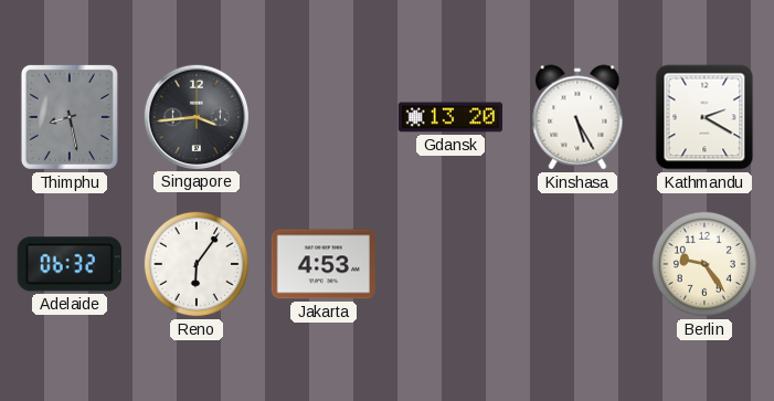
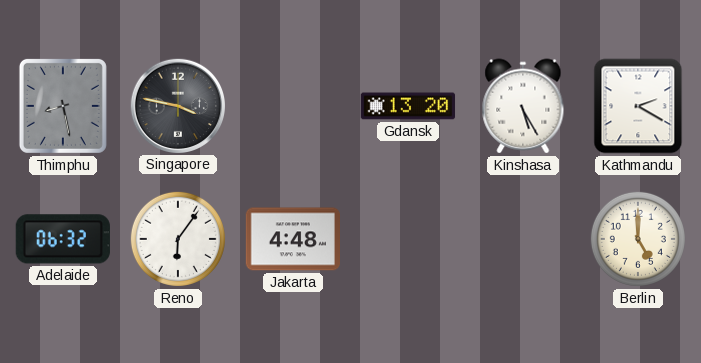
Singapore: 3:44 -> 3:47
Jakarta: 4:53 -> 4:48
Berlin: 9:24 -> 5:00
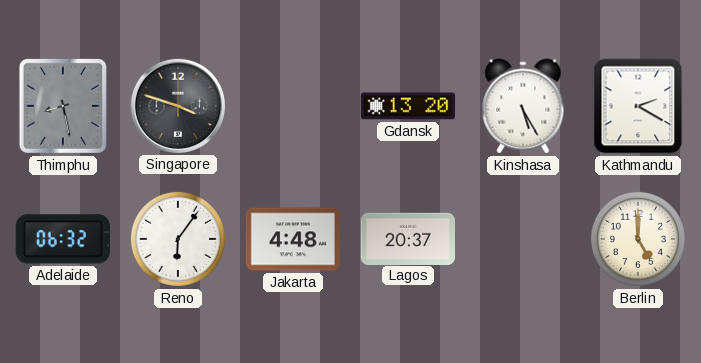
Singapore: 3:47 -> 3:48
Lagos: none -> 20:37
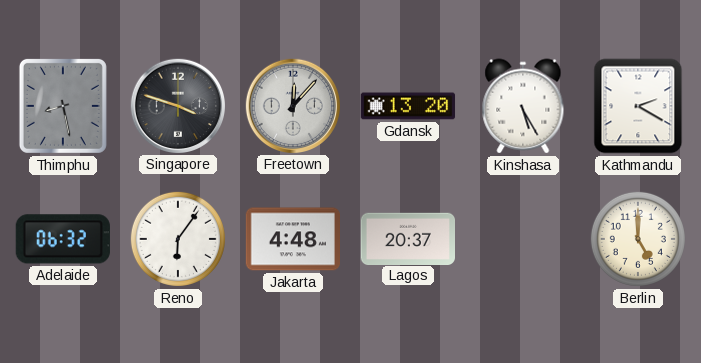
Freetown: none -> 12:07
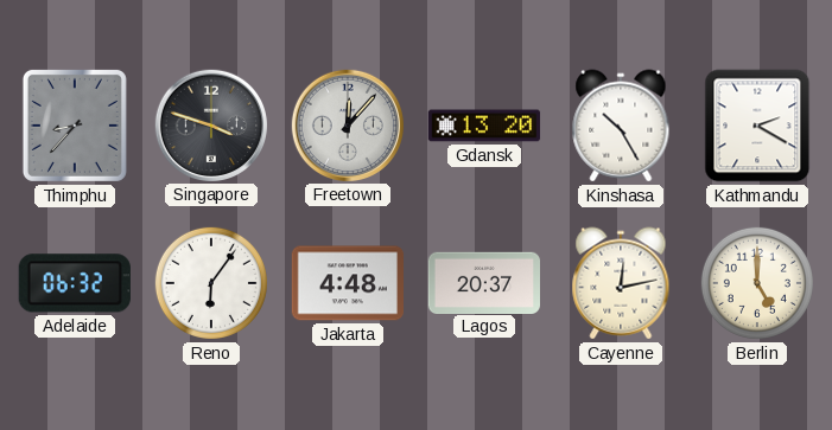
Thimphu: 8:28 -> 8:37
Kinshasa: 5:25 -> 10:25
Cayenne: none -> 12:13
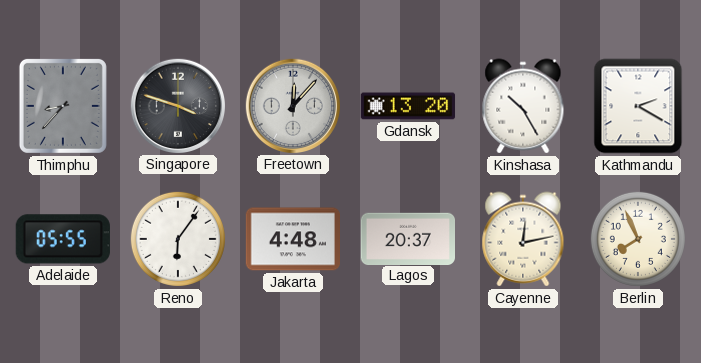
Adelaide: 06:32 -> 05:55
Berlin: 5:00 -> 7:56
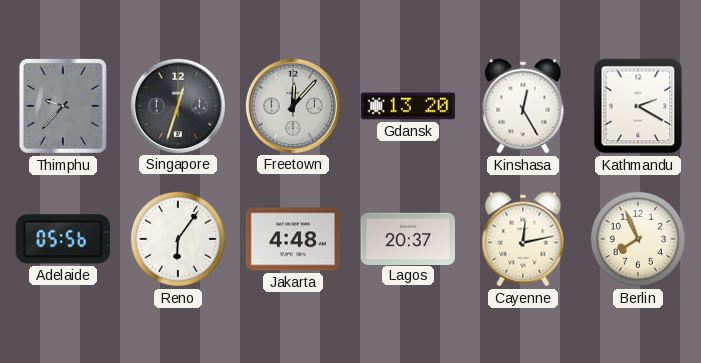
Thimphu: 8:37 -> 9:37
Singapore: 3:48 -> 12:33
Kinshasa: 10:25 -> 12:25
Adelaide: 05:55 -> 05:56
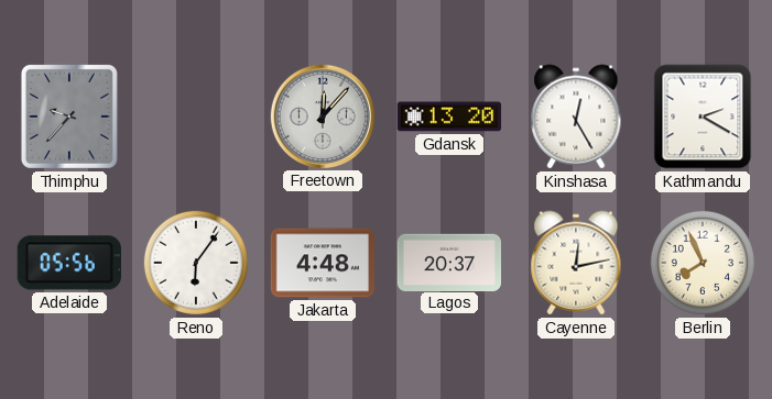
Singapore: 12:33 -> none
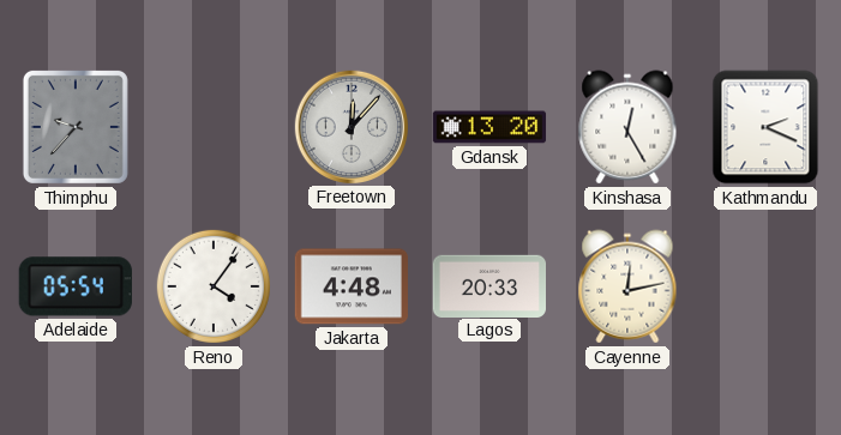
Kathmandu: 2:20 -> 2:19
Adelaide: 05:56 -> 05:54
Reno: 6:06 -> 4:06
Lagos: 20:37 -> 20:33
Berlin: 7:56 -> none
